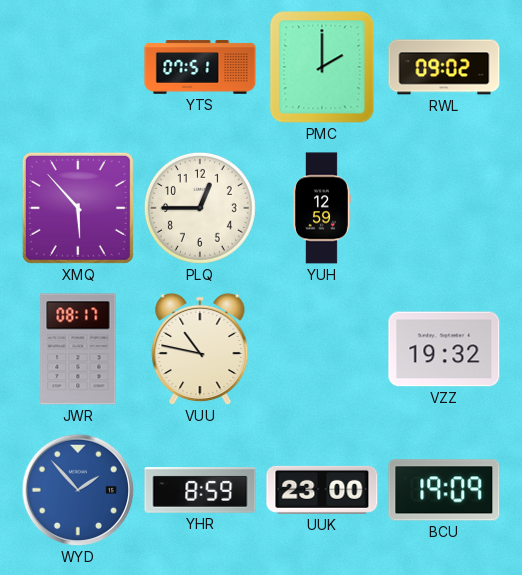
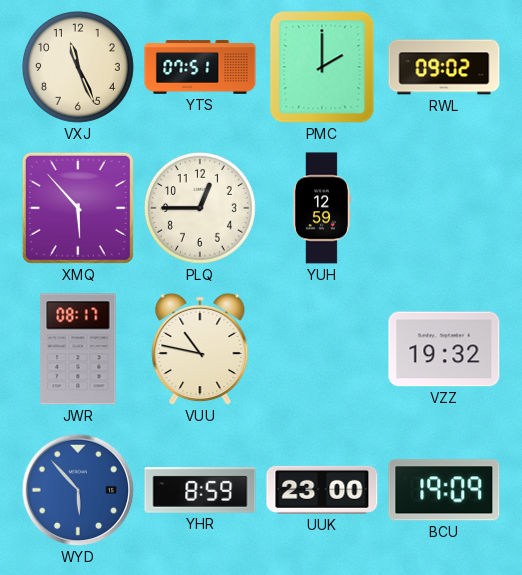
VXJ: none -> 11:26
WYD: 1:53 -> 5:53
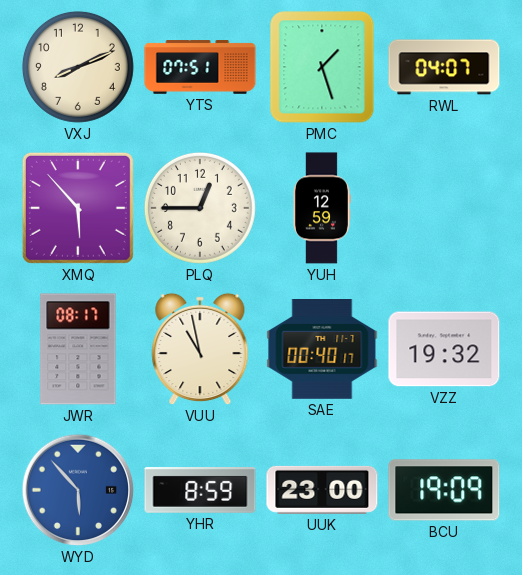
VXJ: 11:26 -> 8:11
PMC: 2:00 -> 1:27
RWL: 09:02 -> 04:07
VUU: 10:47 -> 10:58
SAE: none -> 00:40
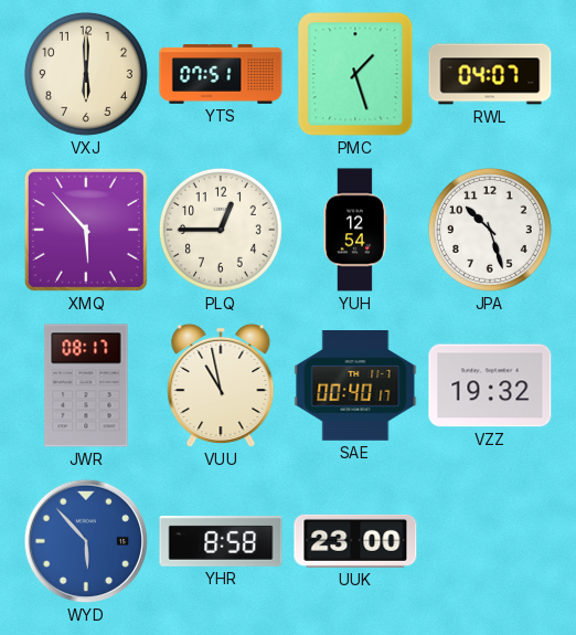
VXJ: 8:11 -> 6:00
YUH: 12:59 -> 12:54
JPA: none -> 10:27
YHR: 8:59 -> 8:58
BCU: 19:09 -> none
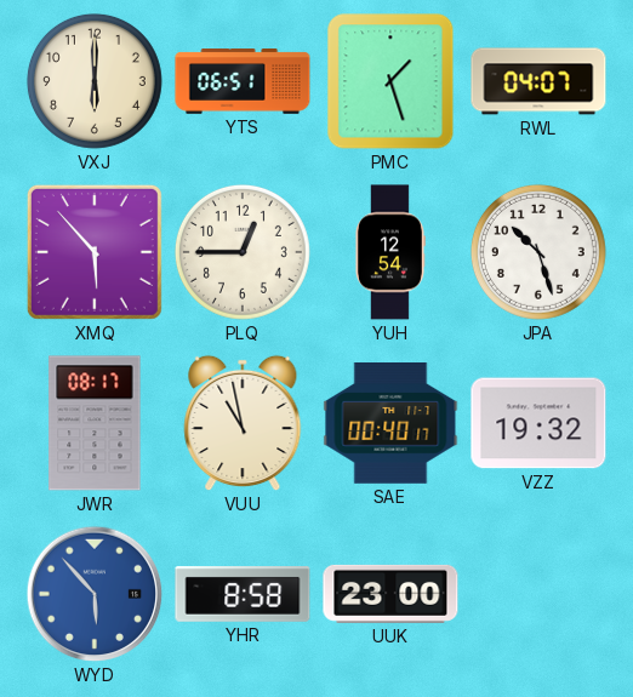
YTS: 07:51 -> 06:51
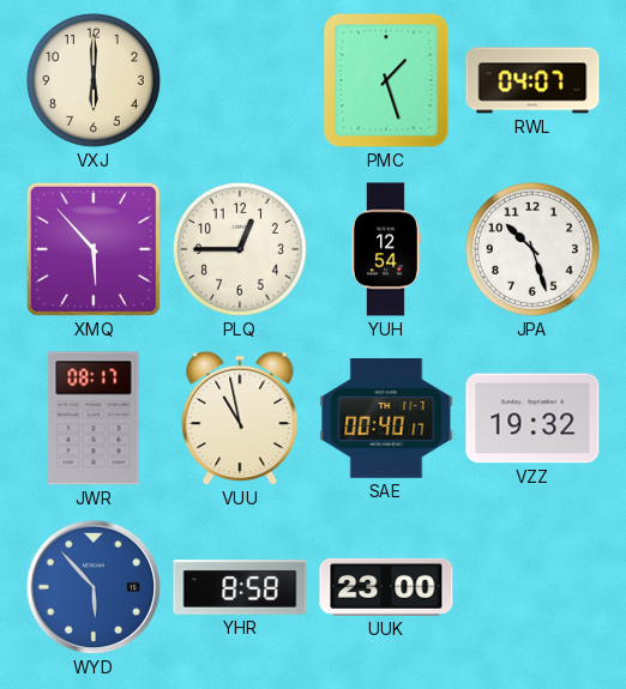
YTS: 06:51 -> none
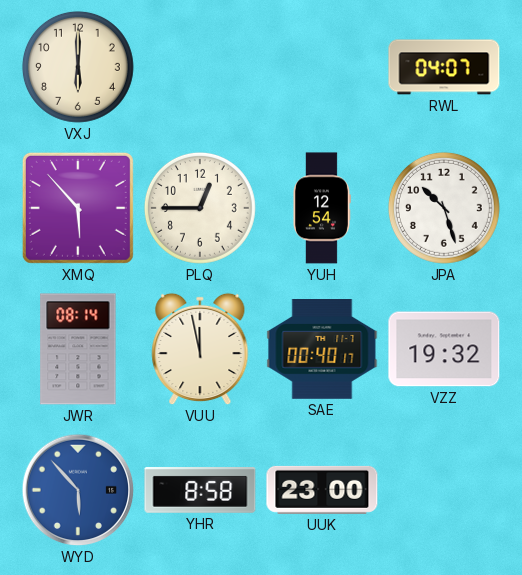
PMC: 1:27 -> none
JWR: 08:17 -> 08:14
VUU: 10:58 -> 11:58
